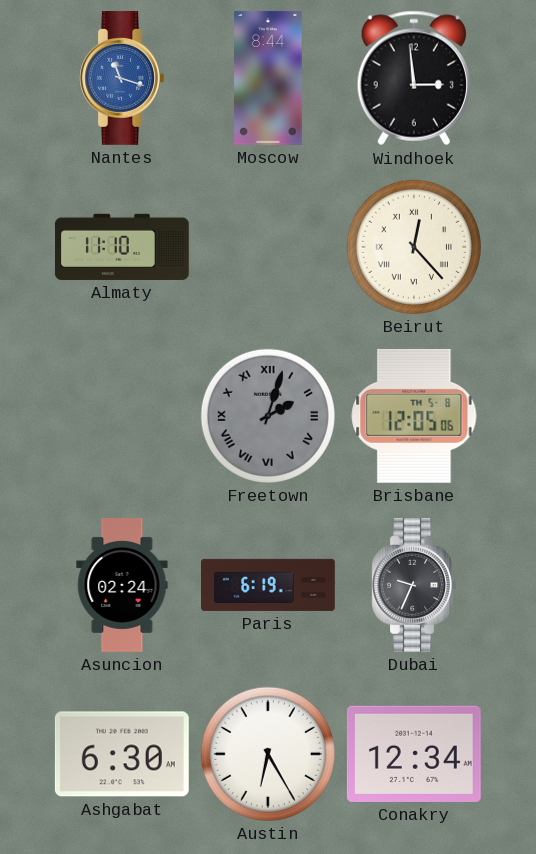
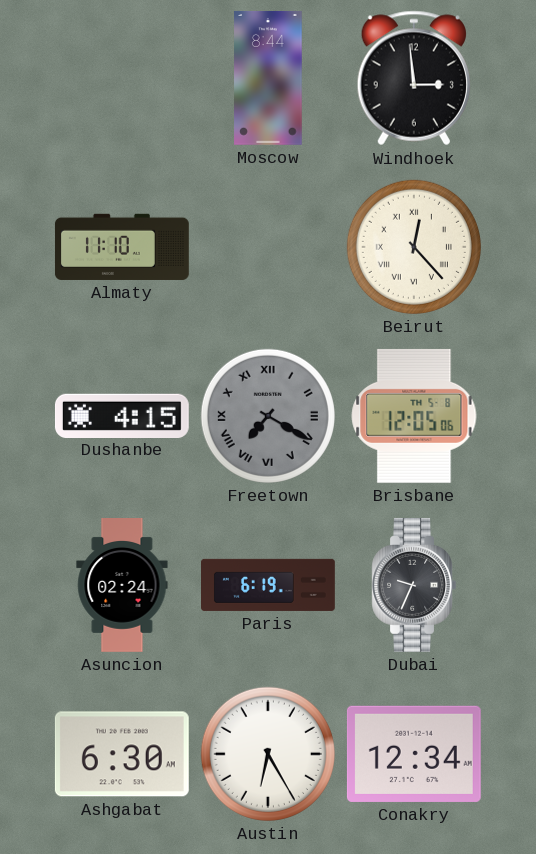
Nantes: 11:18 -> none
Dushanbe: none -> 4:15
Freetown: 2:03 -> 7:20
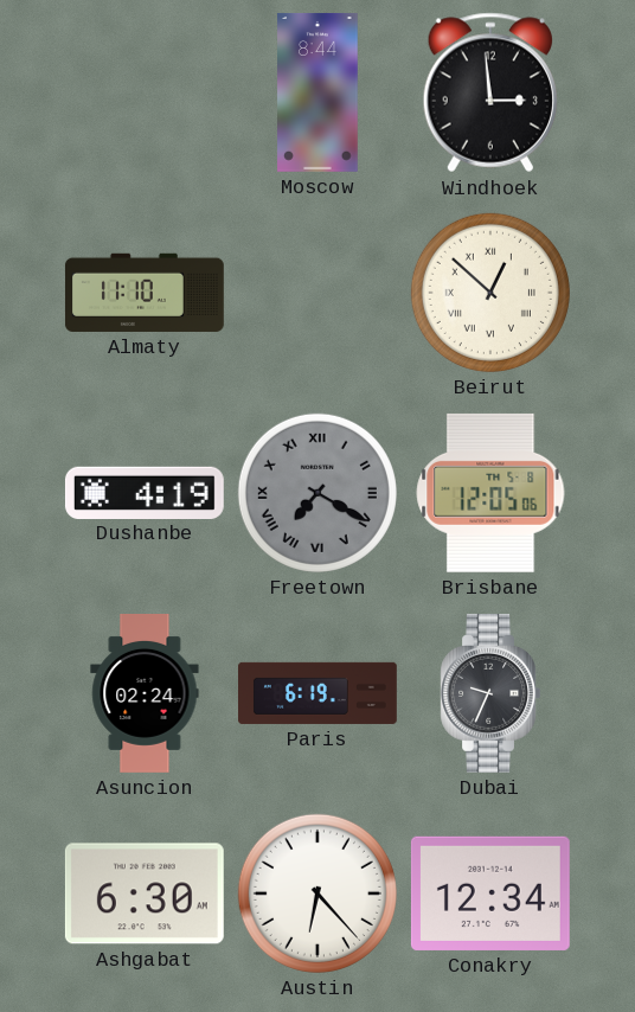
Beirut: 12:23 -> 12:52
Dushanbe: 4:15 -> 4:19
Austin: 6:25 -> 6:23
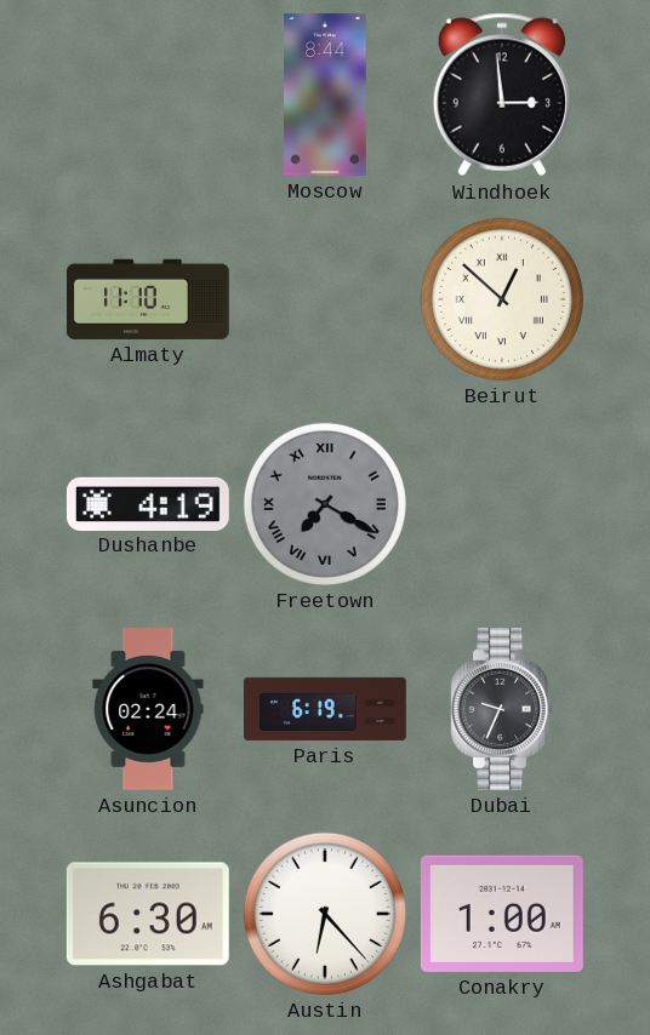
Brisbane: 12:05 -> none
Conakry: 12:34 -> 1:00
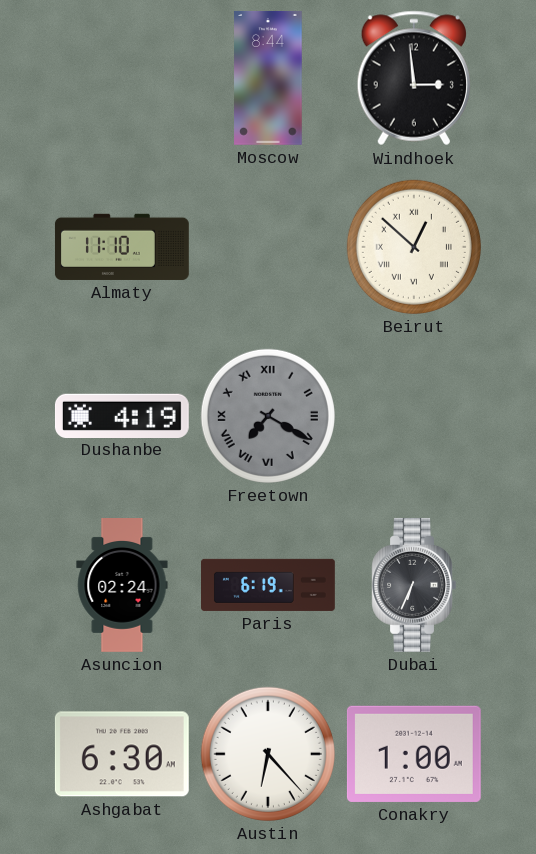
Dubai: 9:34 -> 6:34
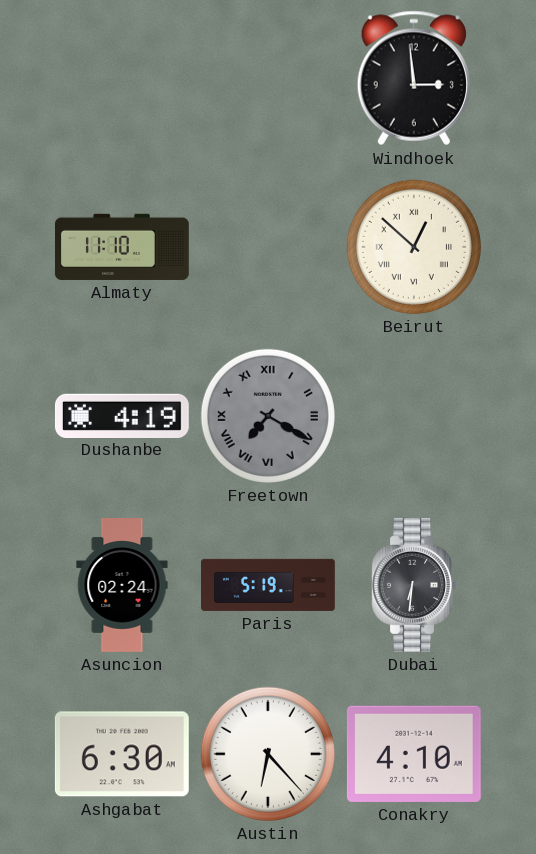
Moscow: 8:44 -> none
Paris: 6:19 -> 5:19
Dubai: 6:34 -> 6:31
Conakry: 1:00 -> 4:10
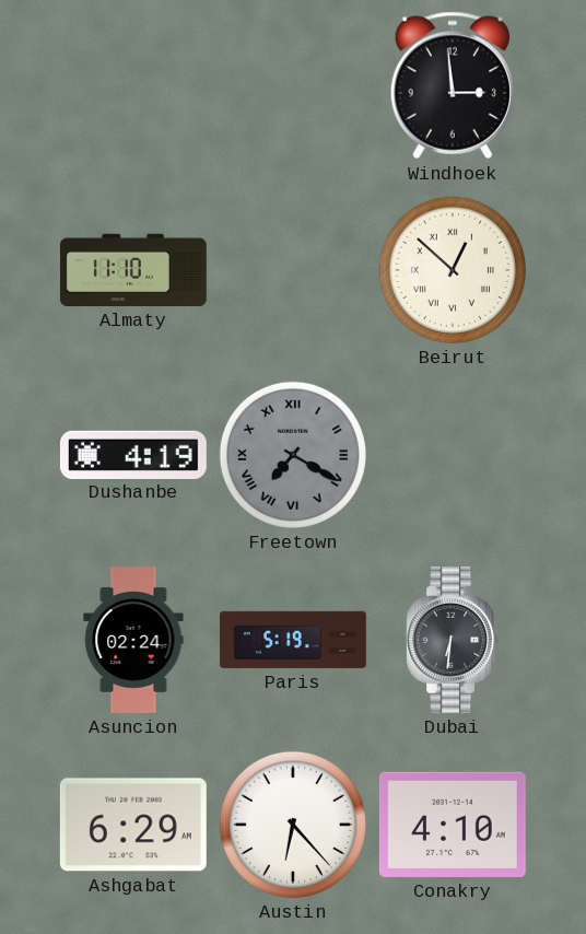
Ashgabat: 6:30 -> 6:29
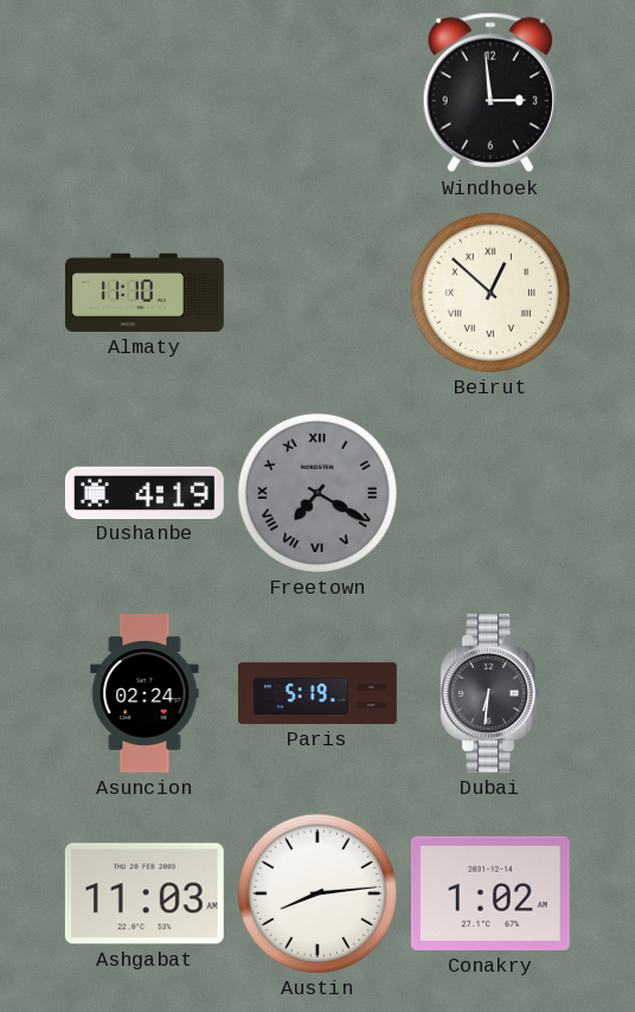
Ashgabat: 6:29 -> 11:03
Austin: 6:23 -> 8:14
Conakry: 4:10 -> 1:02
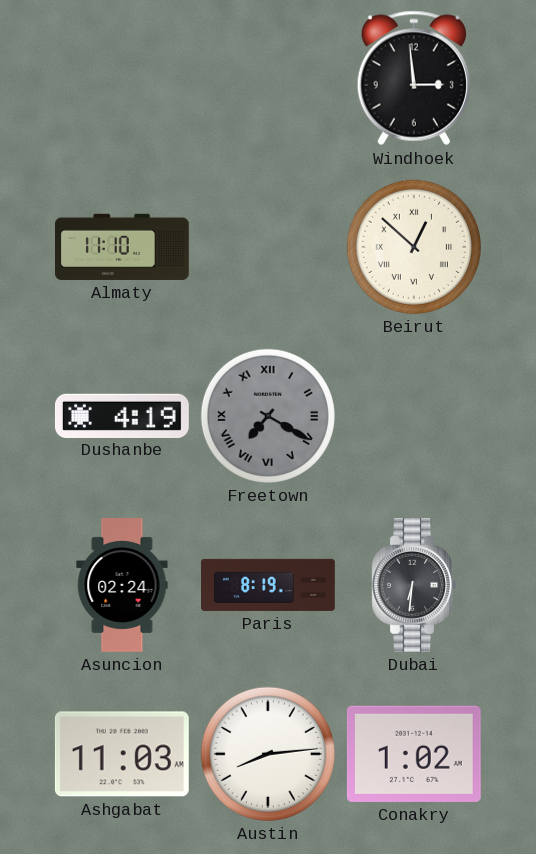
Paris: 5:19 -> 8:19
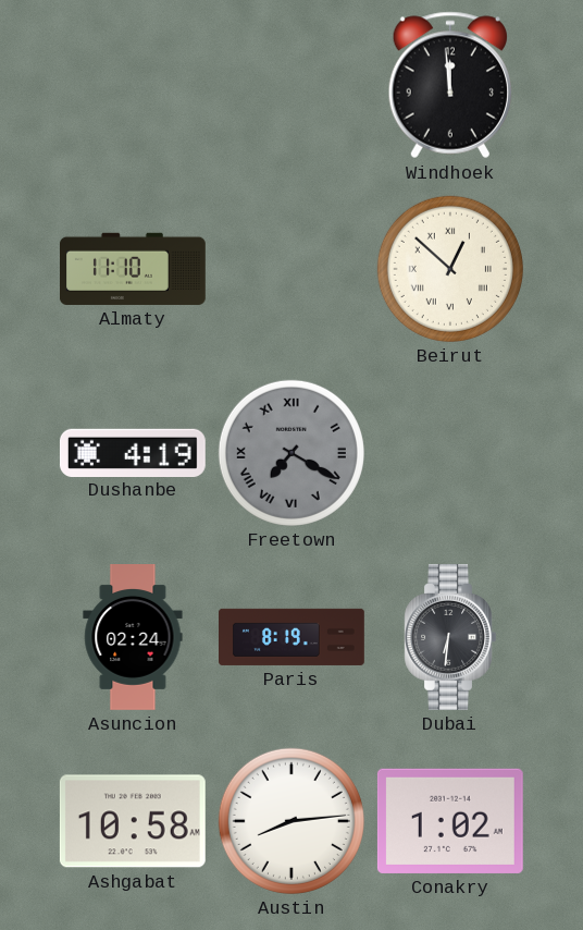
Windhoek: 2:59 -> 11:59
Ashgabat: 11:03 -> 10:58
